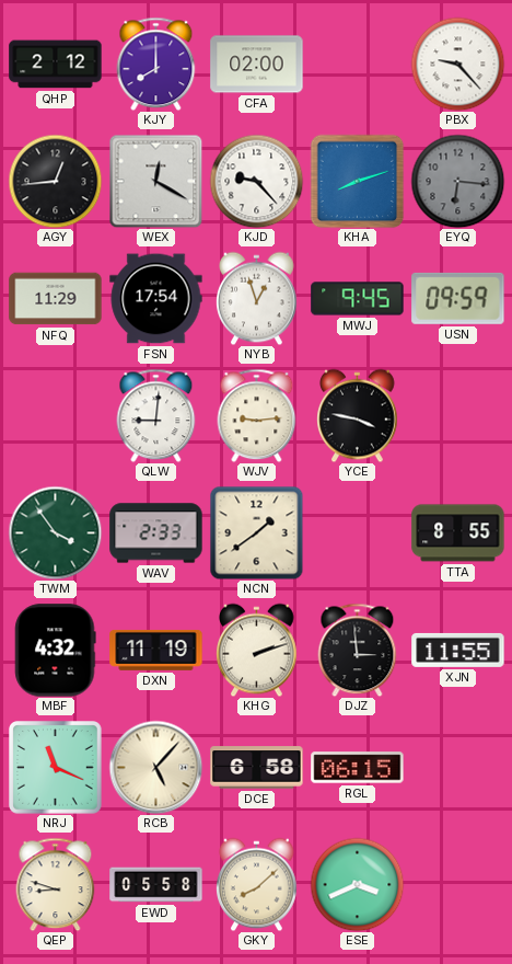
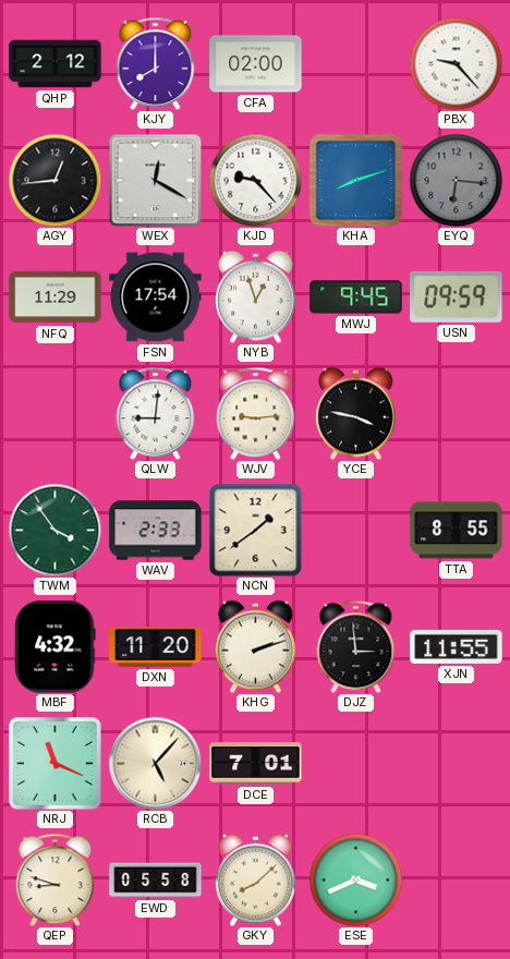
DXN: 11:19 -> 11:20
DCE: 6:58 -> 7:01
RGL: 06:15 -> none
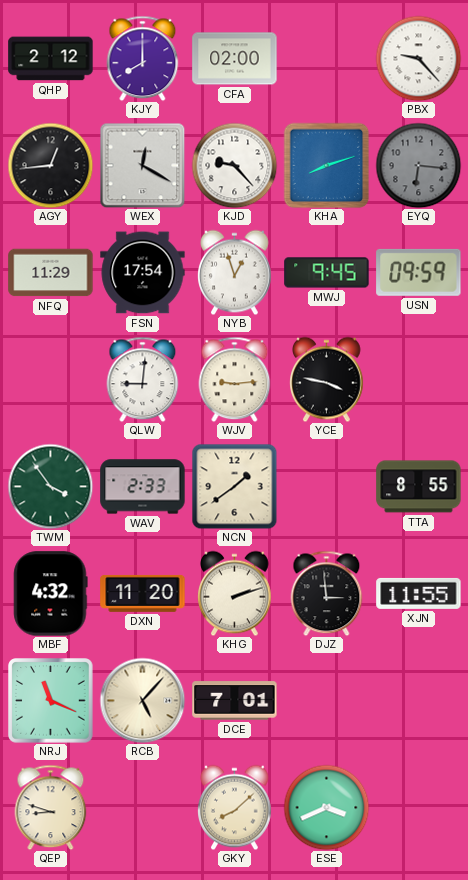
EWD: 05:58 -> none
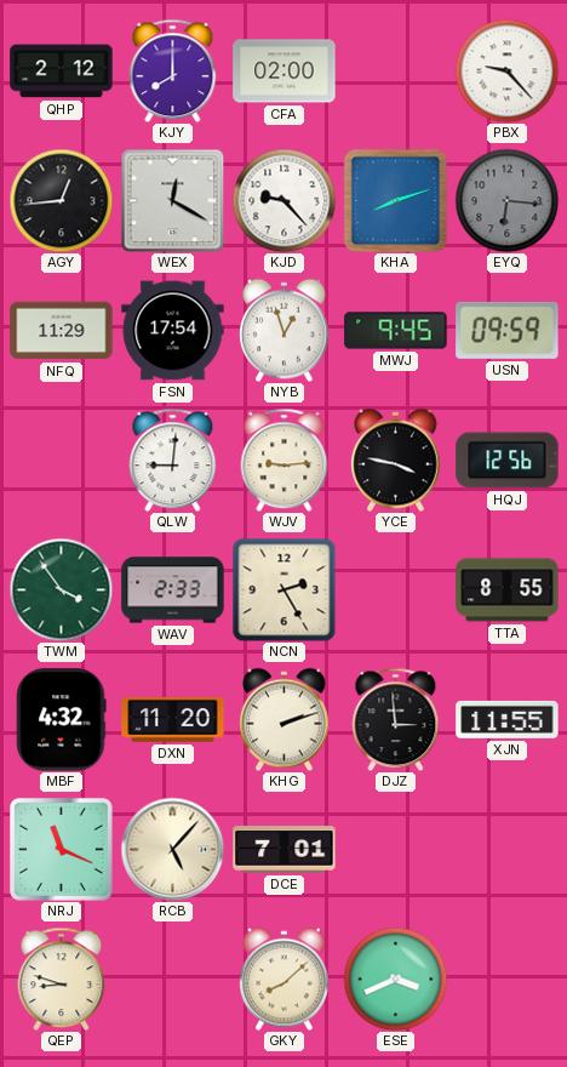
HQJ: none -> 12:56
NCN: 1:39 -> 2:25
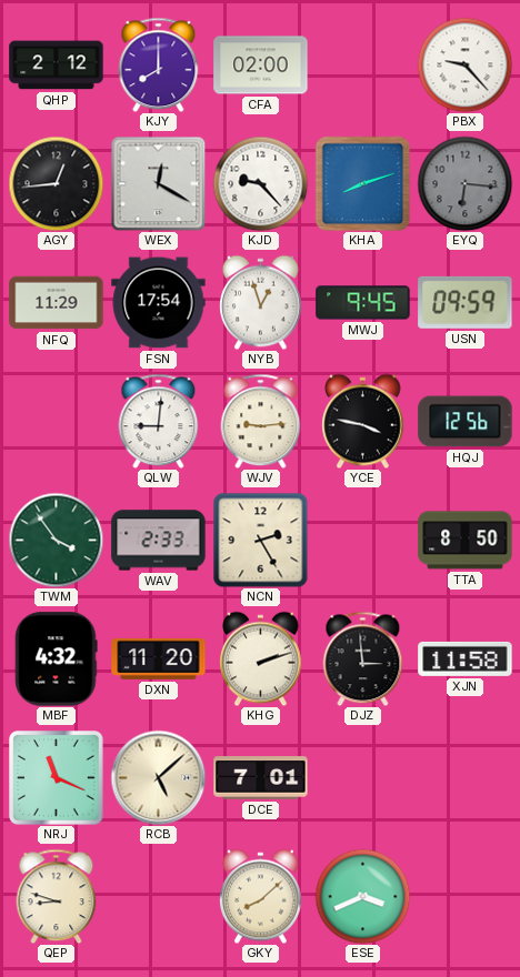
TTA: 8:55 -> 8:50
XJN: 11:55 -> 11:58
RCB: 5:07 -> 5:08
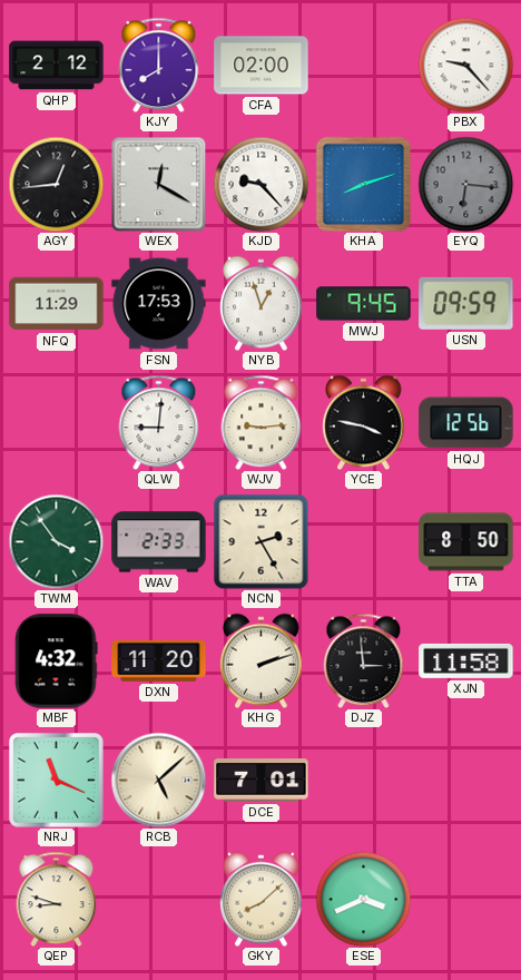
FSN: 17:54 -> 17:53
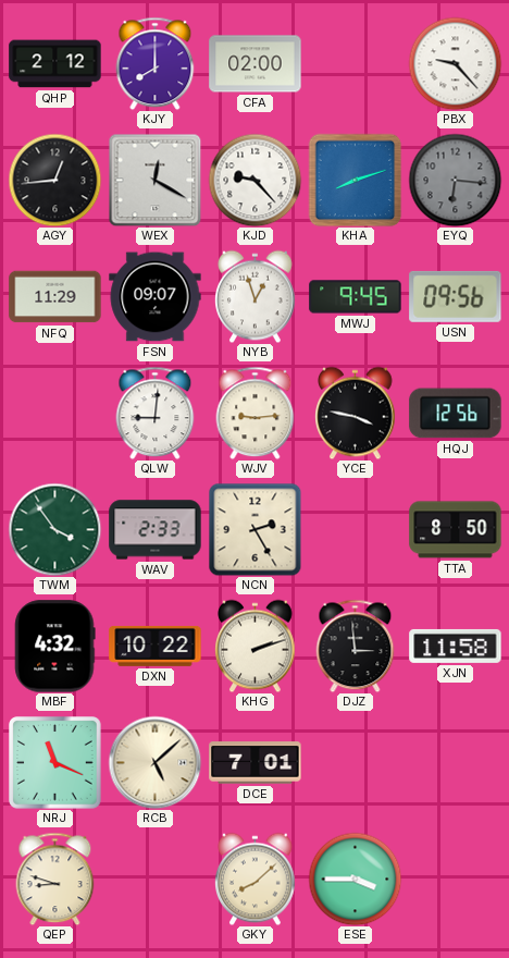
FSN: 17:53 -> 09:07
USN: 09:59 -> 09:56
DXN: 11:20 -> 10:22
ESE: 3:41 -> 3:45
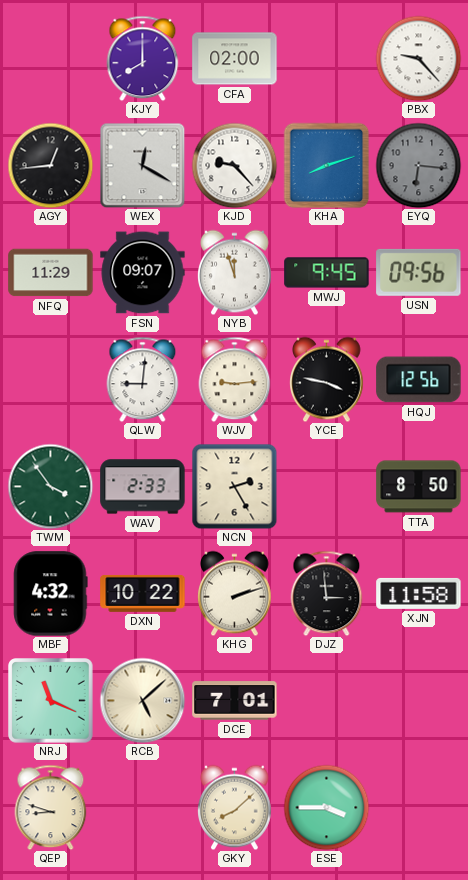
QHP: 2:12 -> none
NYB: 12:57 -> 11:57
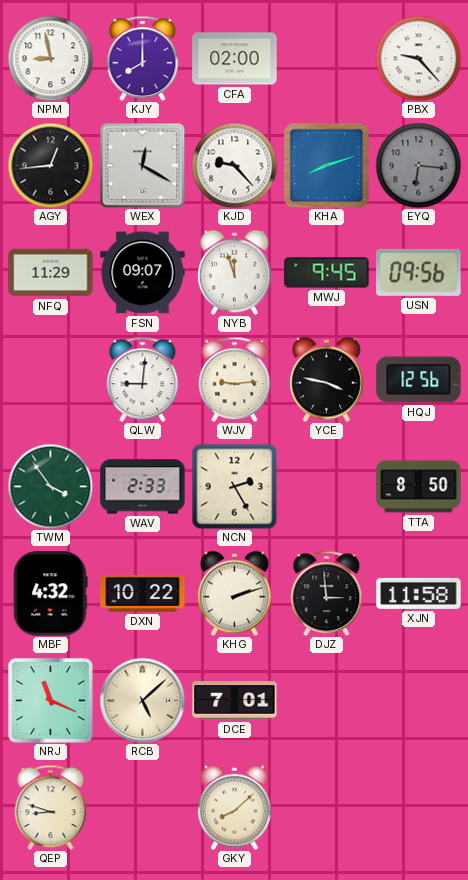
NPM: none -> 8:58
ESE: 3:45 -> none
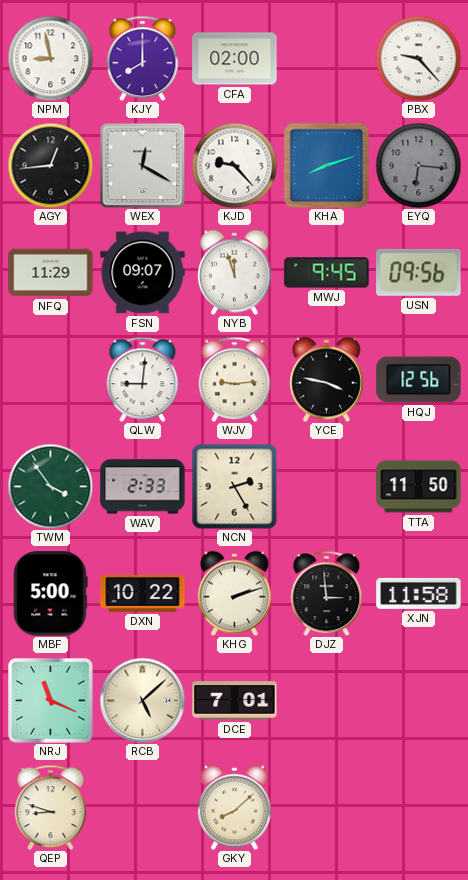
TTA: 8:50 -> 11:50
MBF: 4:32 -> 5:00
